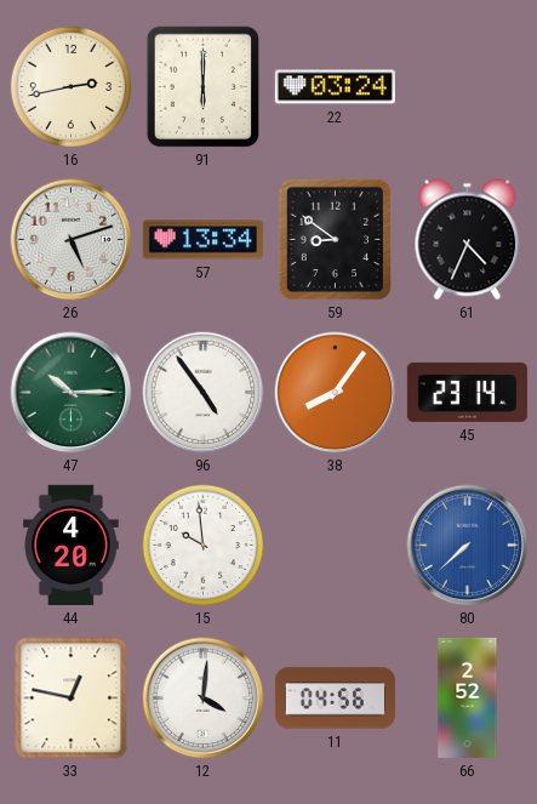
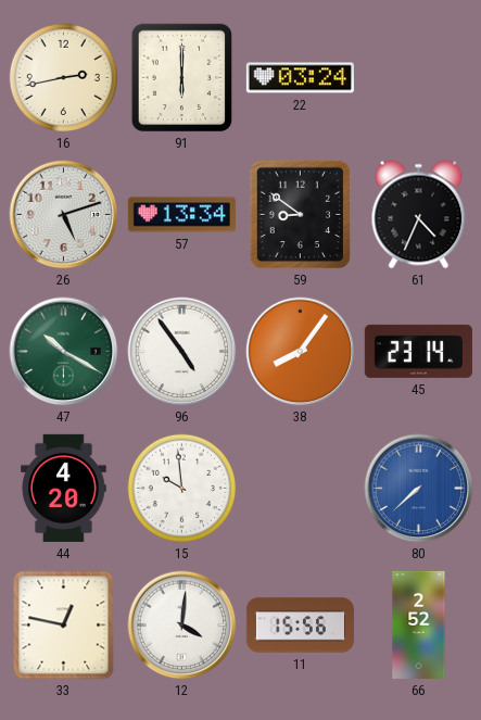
47: 10:15 -> 10:20
11: 04:56 -> 15:56
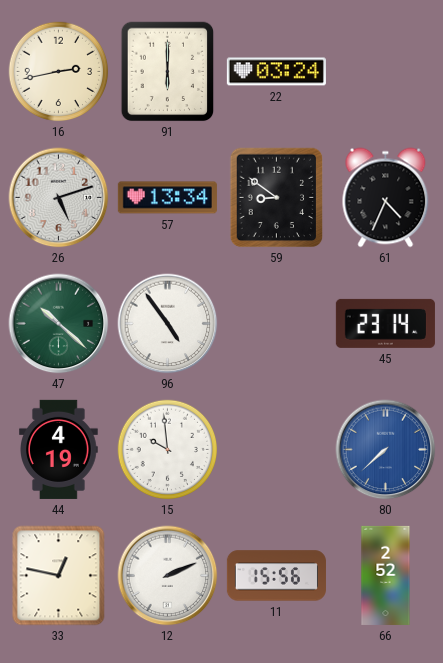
47: 10:20 -> 10:22
38: 8:06 -> none
44: 4:20 -> 4:19
12: 4:01 -> 2:11
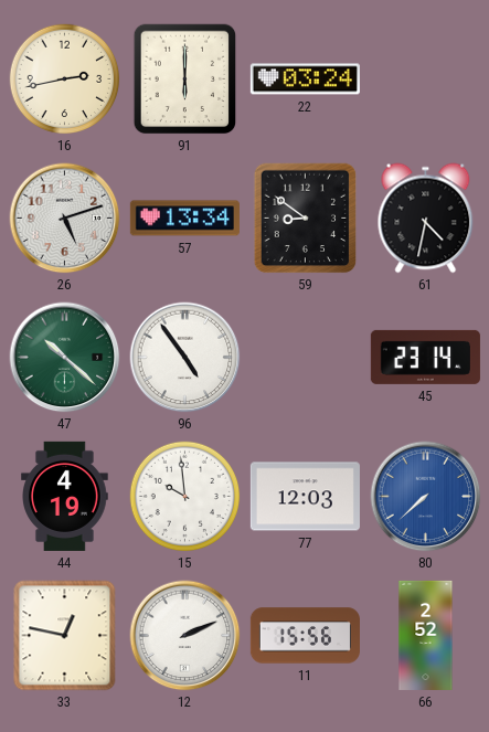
61: 4:34 -> 4:32
77: none -> 12:03
